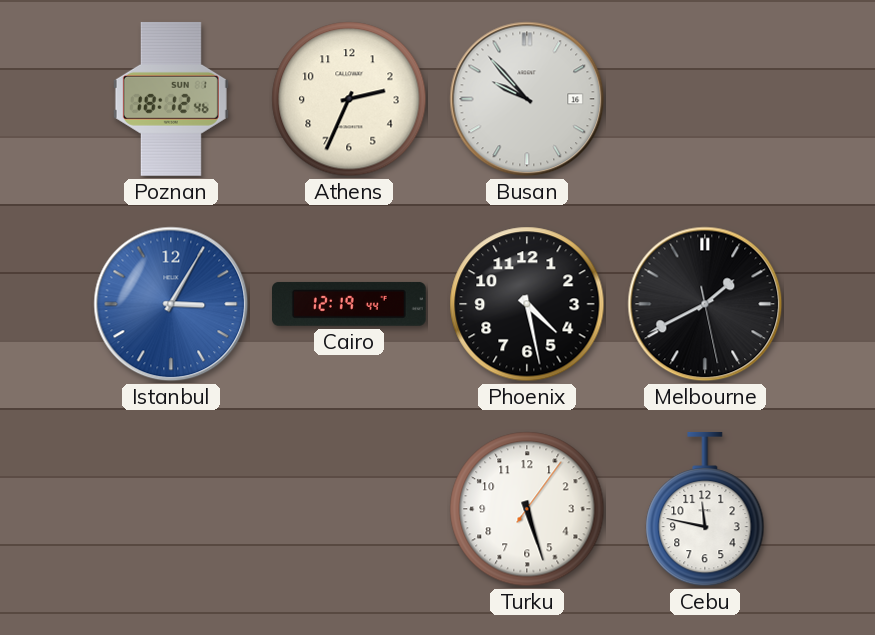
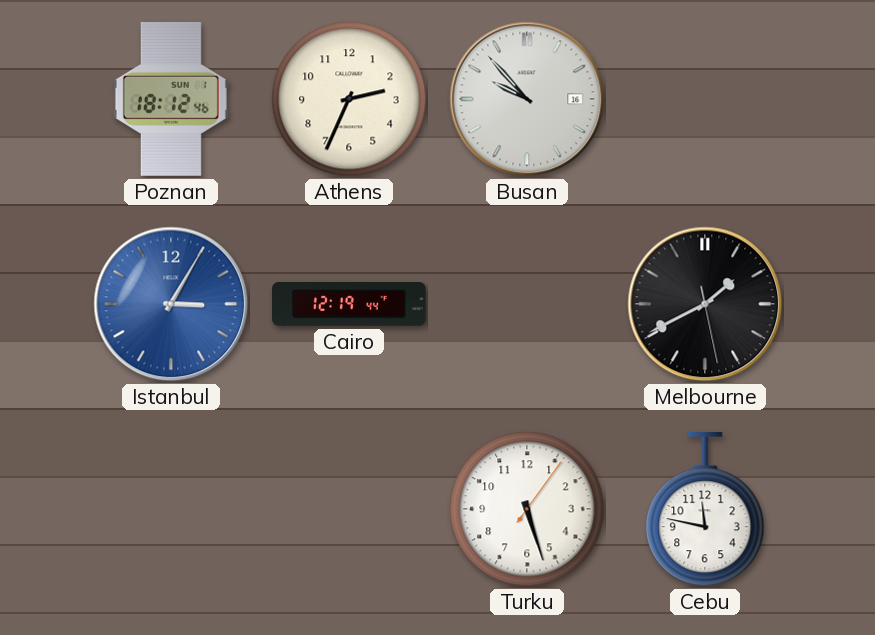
Phoenix: 4:28 -> none
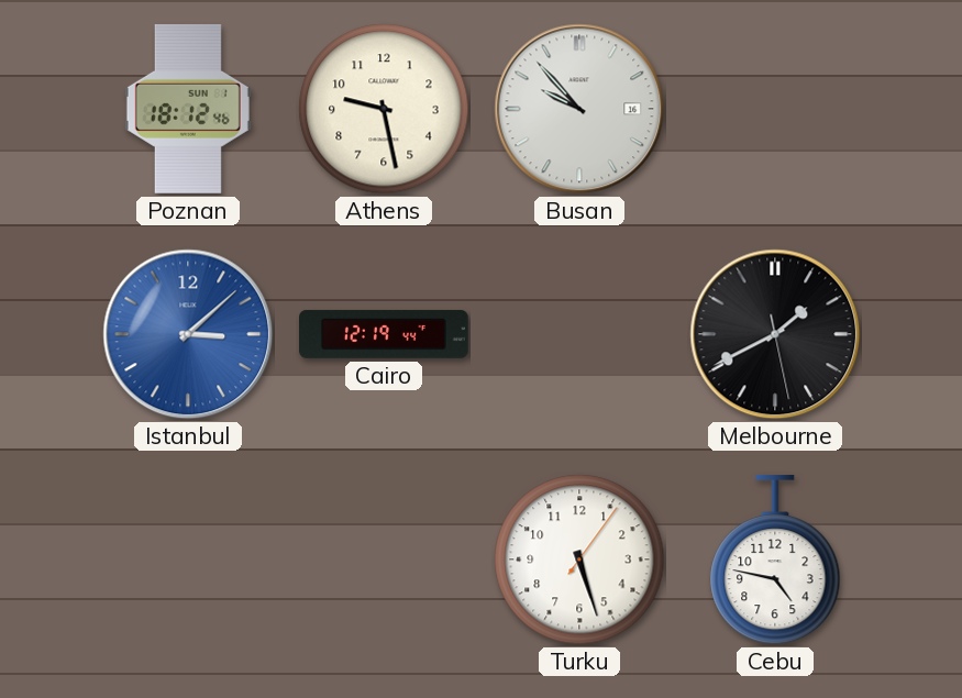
Athens: 2:34 -> 9:28
Istanbul: 3:05 -> 3:08
Cebu: 11:47 -> 4:47
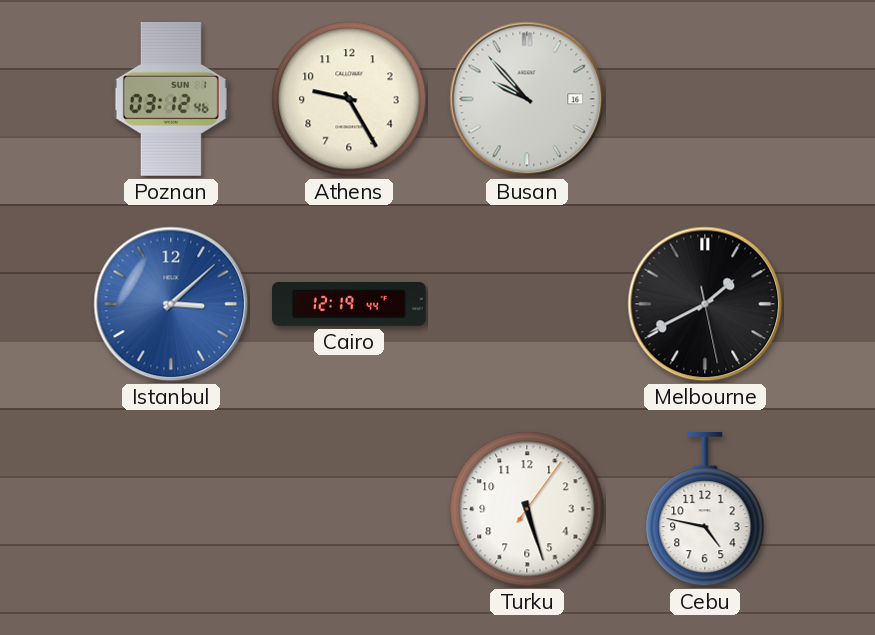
Poznan: 18:12 -> 03:12
Athens: 9:28 -> 9:25
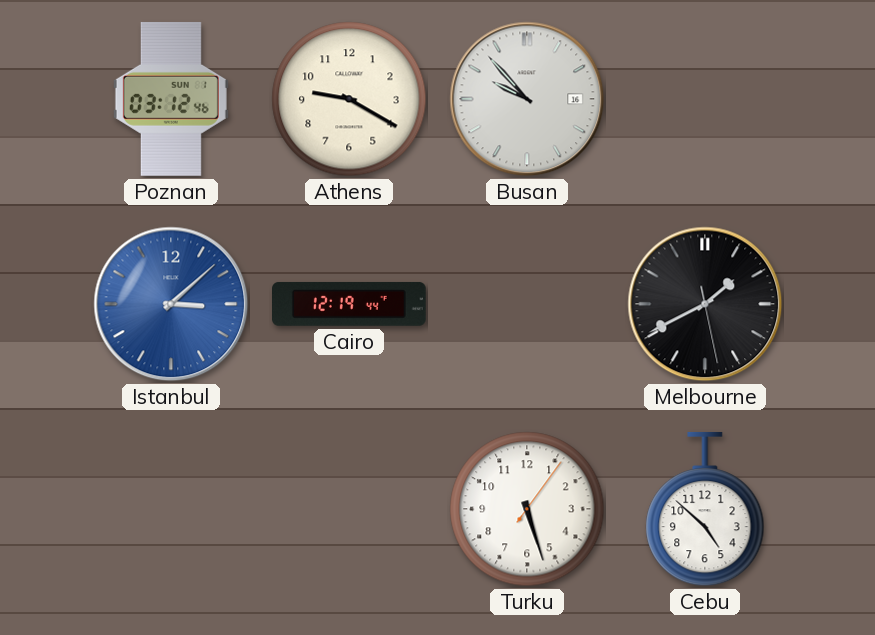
Athens: 9:25 -> 9:20
Cebu: 4:47 -> 4:52
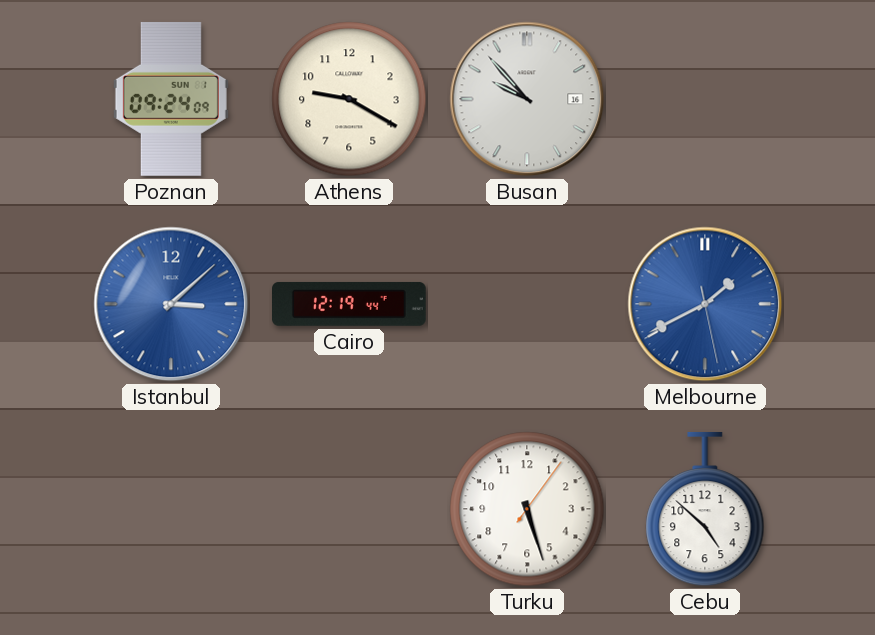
Poznan: 03:12 -> 09:24
Melbourne dial: black -> blue
